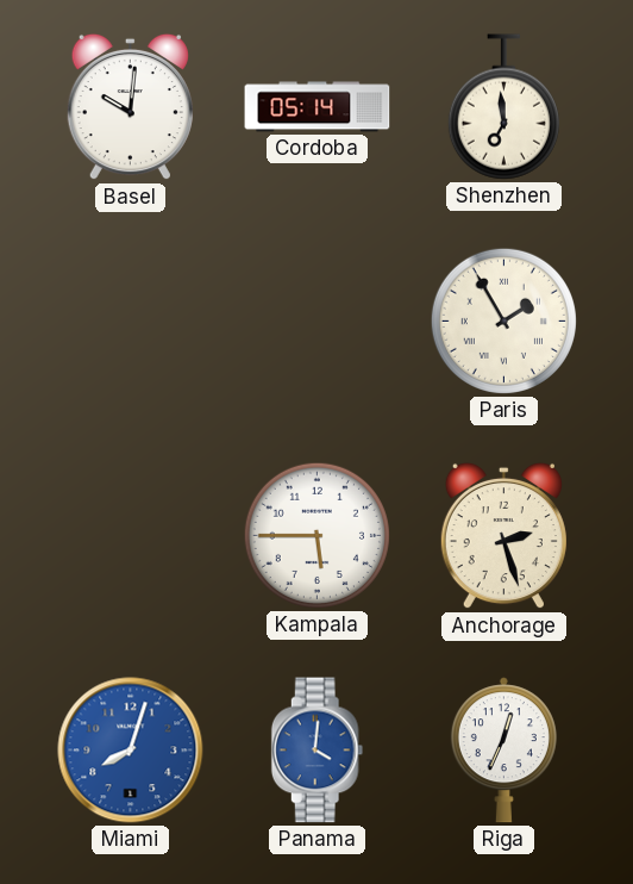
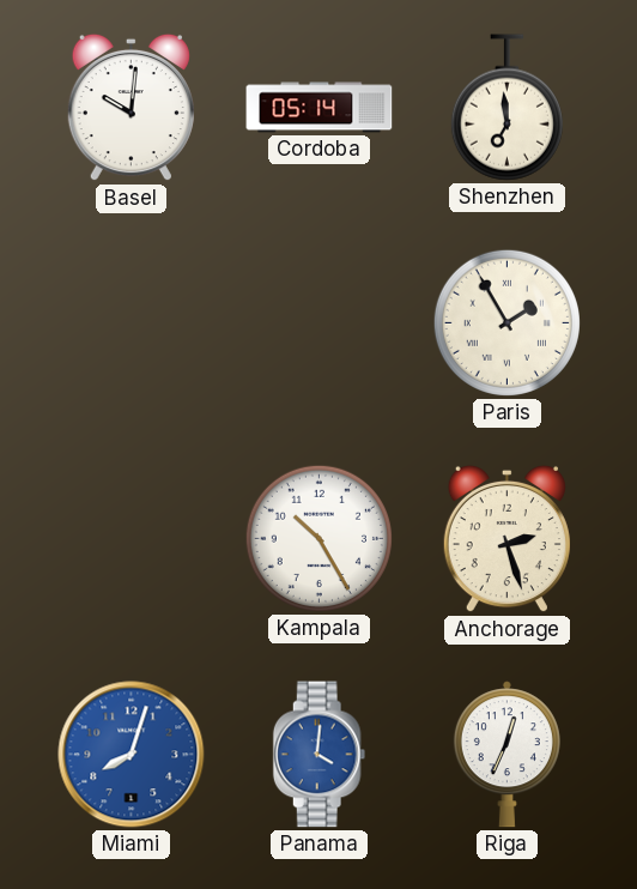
Kampala: 5:45 -> 10:25
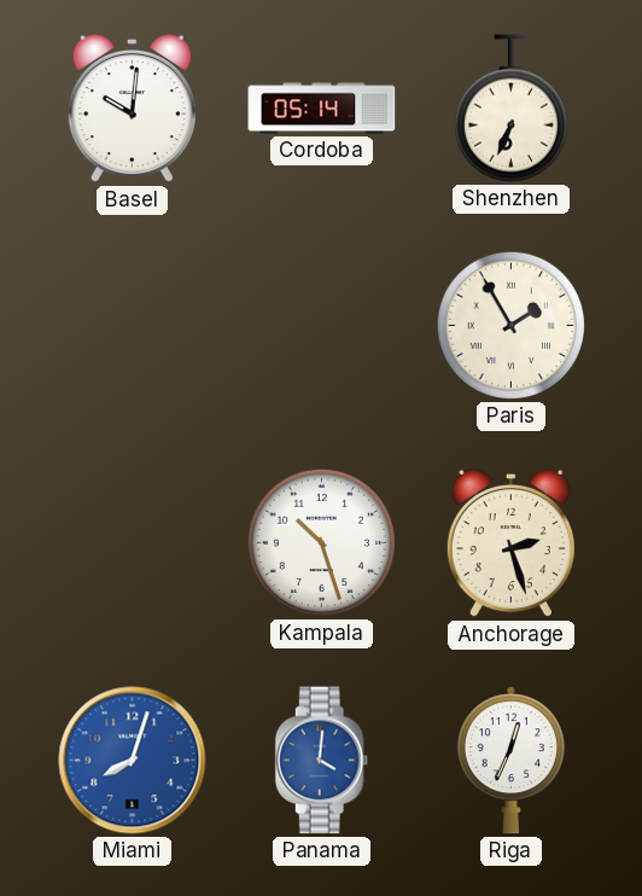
Shenzhen: 6:59 -> 6:34
Kampala: 10:25 -> 10:27
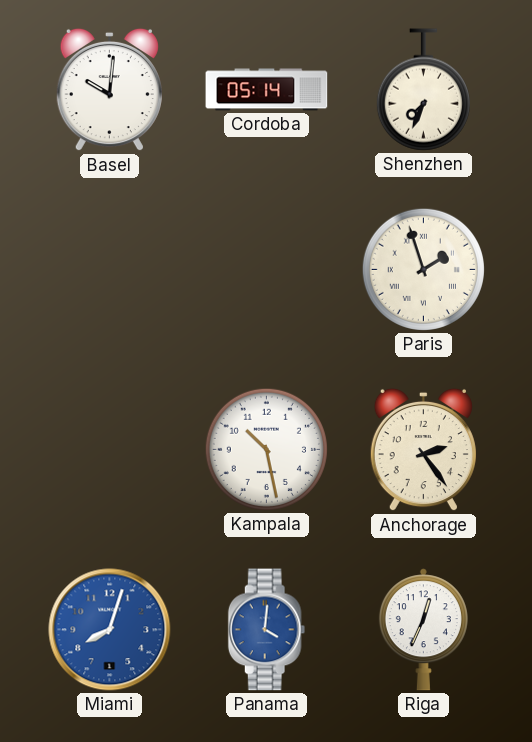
Shenzhen: 6:34 -> 7:34
Paris: 1:55 -> 1:57
Kampala: 10:27 -> 10:28
Anchorage: 2:27 -> 2:24
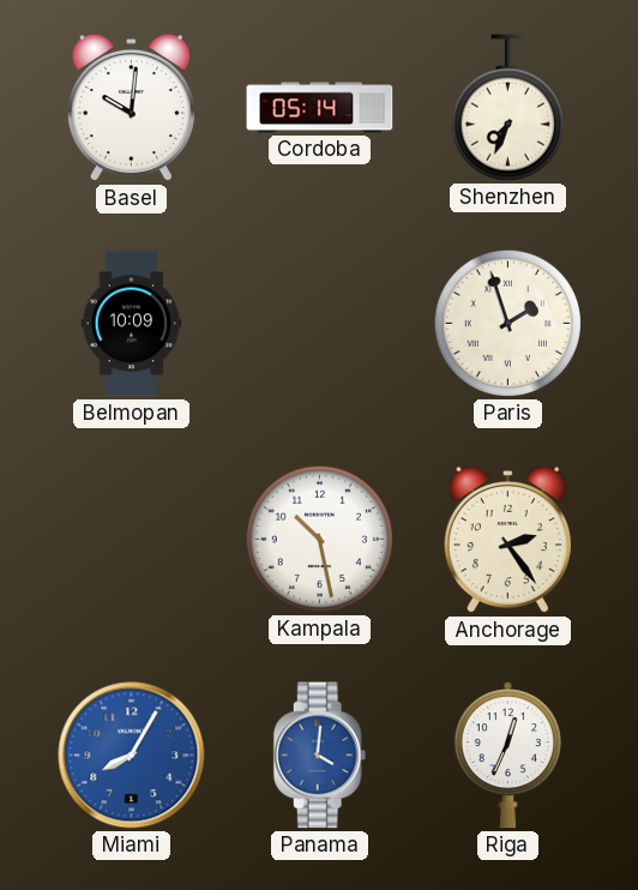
Belmopan: none -> 10:09
Miami: 8:03 -> 8:05
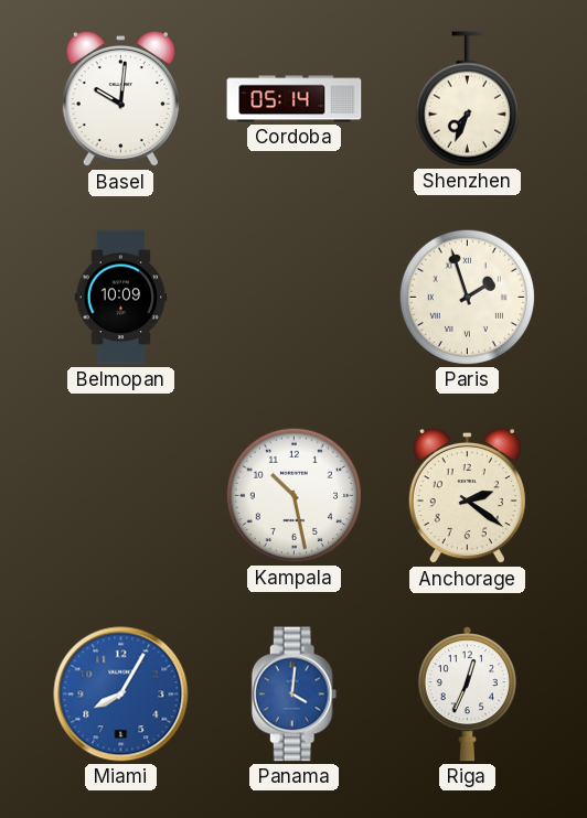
Anchorage: 2:24 -> 2:21
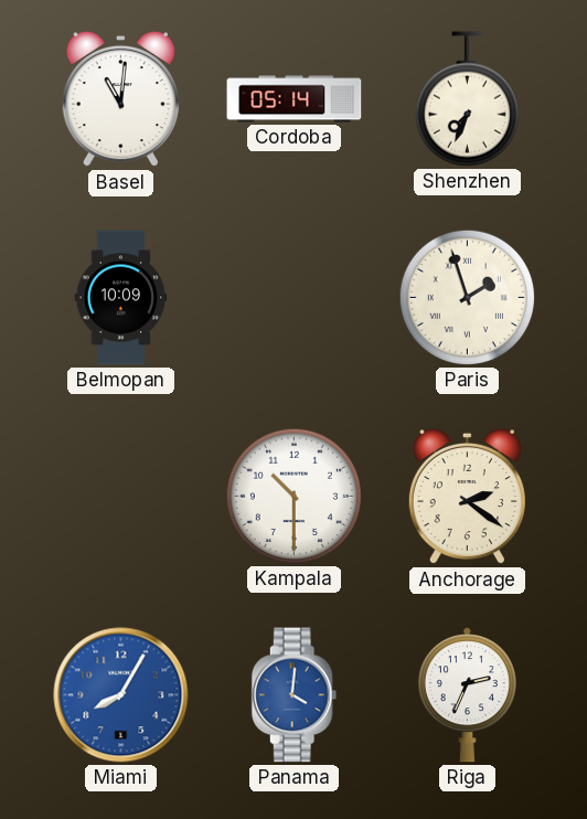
Basel: 10:01 -> 11:01
Kampala: 10:28 -> 10:30
Riga: 12:34 -> 2:34
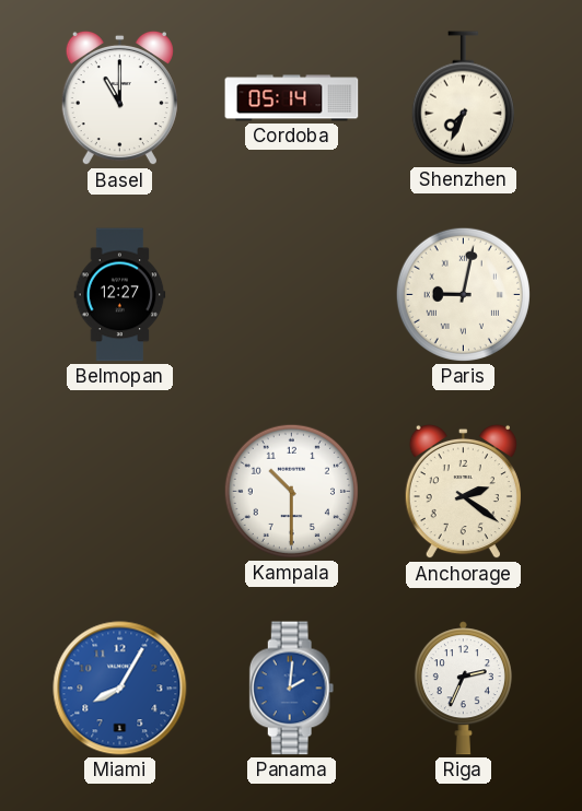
Basel: 11:01 -> 11:00
Belmopan: 10:09 -> 12:27
Paris: 1:57 -> 9:02
Panama: 4:01 -> 2:01
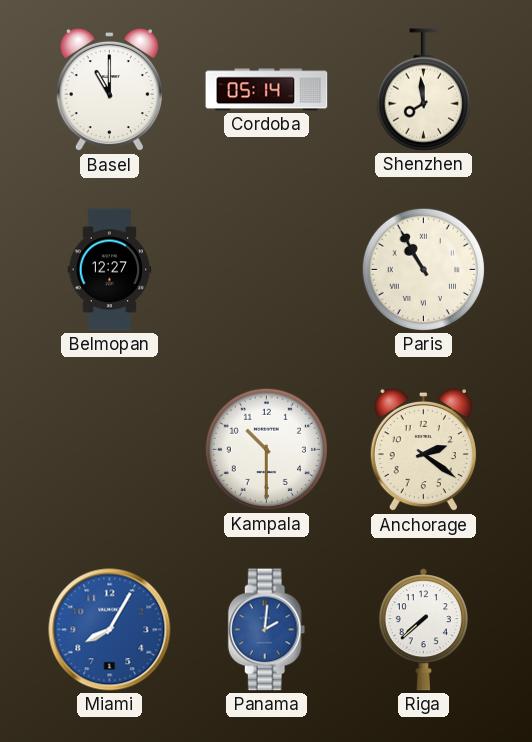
Shenzhen: 7:34 -> 7:59
Paris: 9:02 -> 10:55
Riga: 2:34 -> 7:38
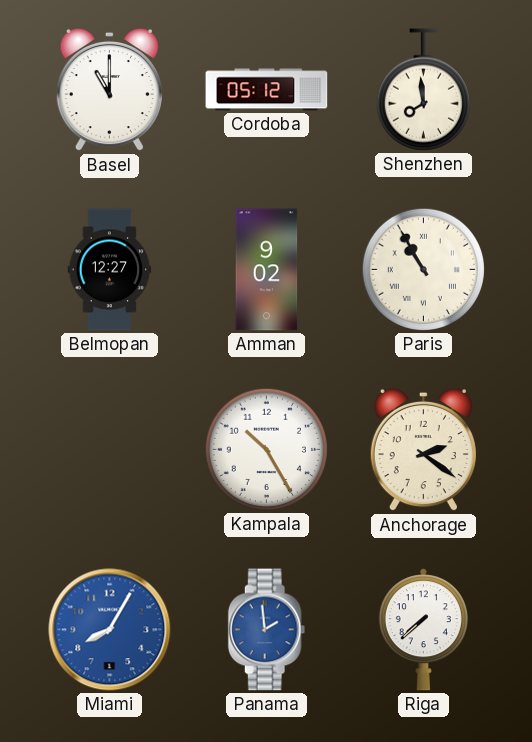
Cordoba: 05:14 -> 05:12
Amman: none -> 9:02
Kampala: 10:30 -> 10:25
Panama: 2:01 -> 1:59
